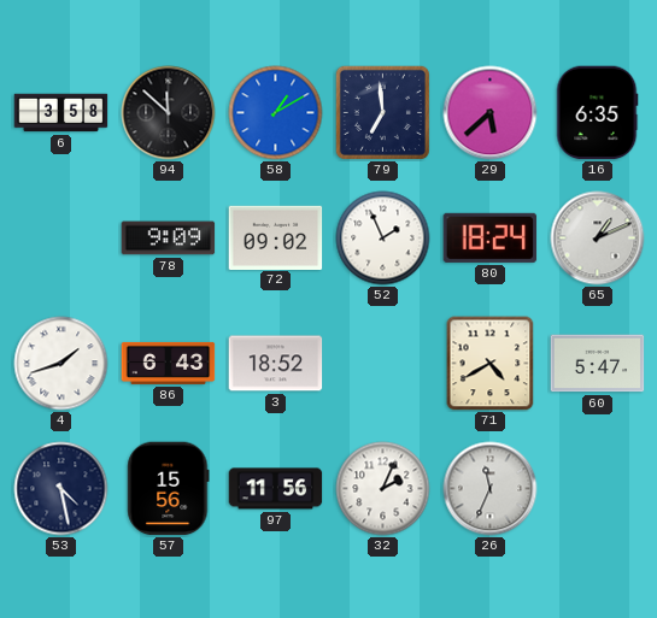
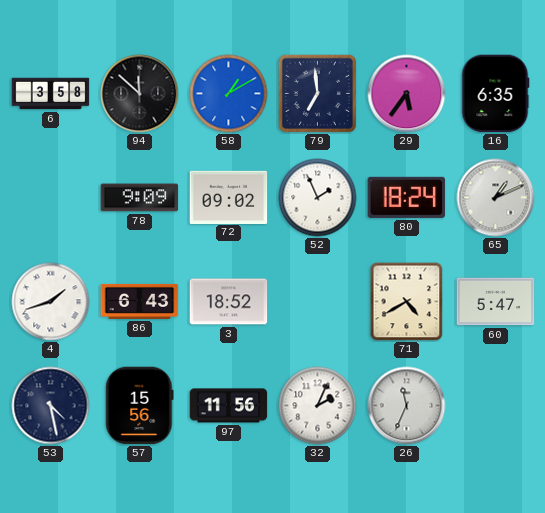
29: 5:38 -> 5:36
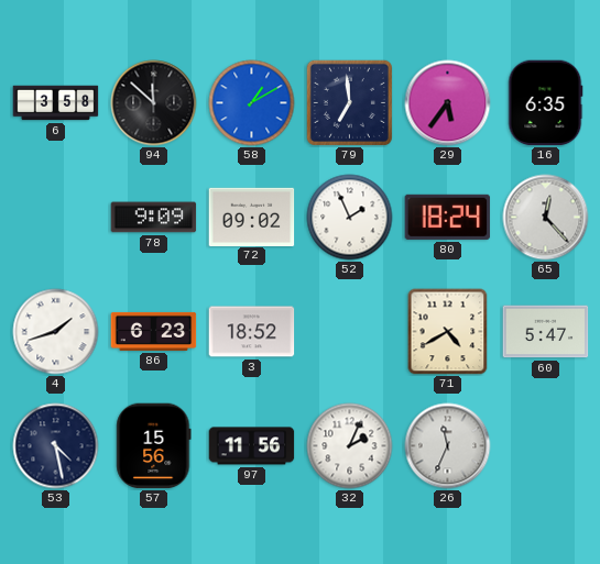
65: 1:11 -> 12:23
86: 6:43 -> 6:23
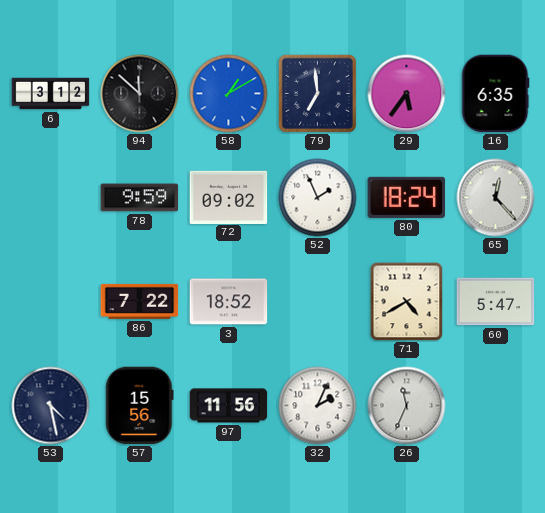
6: 3:58 -> 3:12
78: 9:09 -> 9:59
4: 1:42 -> none
86: 6:23 -> 7:22
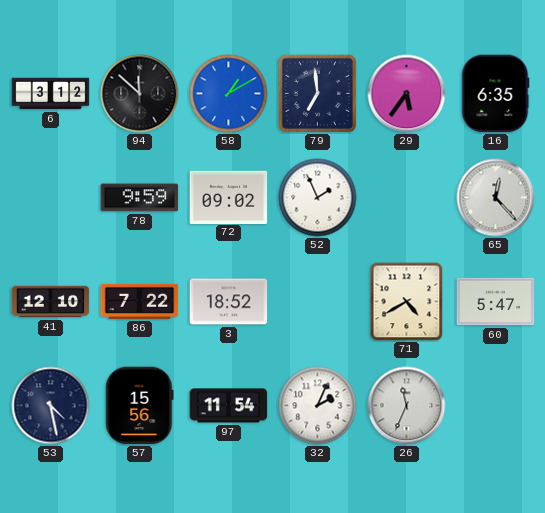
80: 18:24 -> none
41: none -> 12:10
97: 11:56 -> 11:54
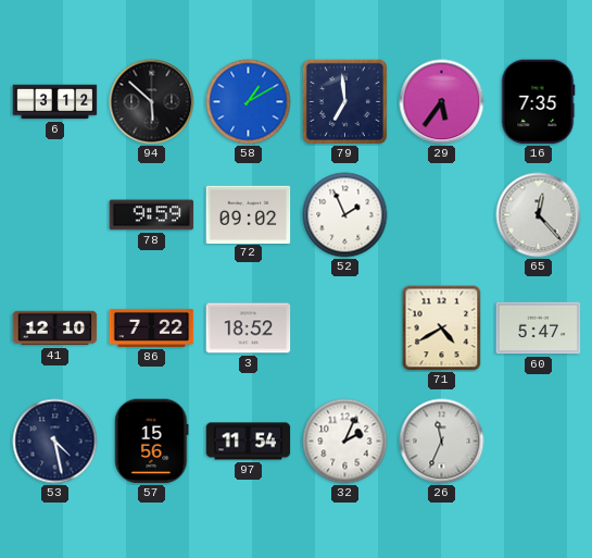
94: 11:52 -> 5:52
16: 6:35 -> 7:35
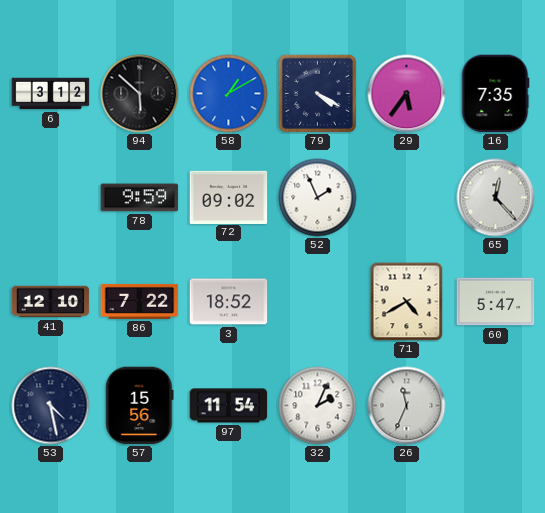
79: 6:59 -> 4:20
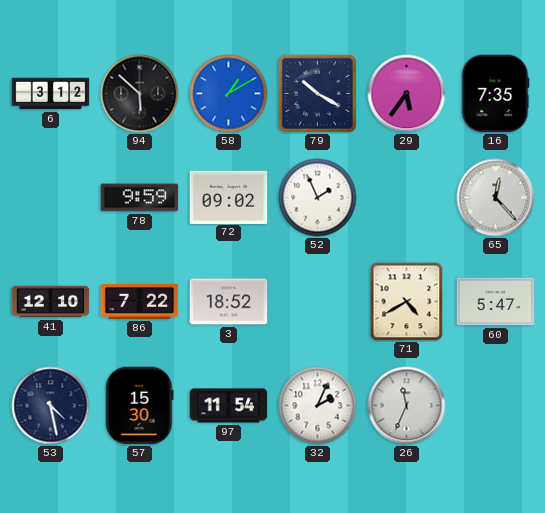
79: 4:20 -> 10:20
57: 15:56 -> 15:30
